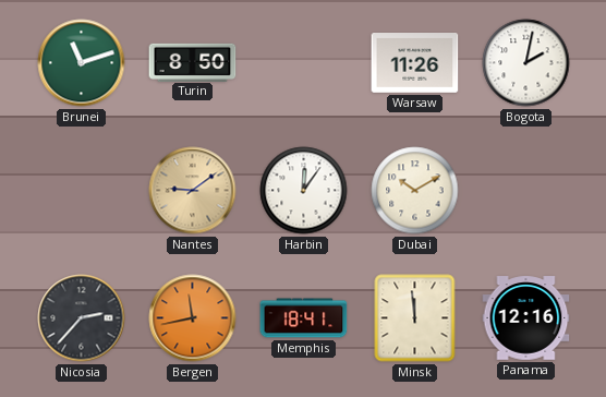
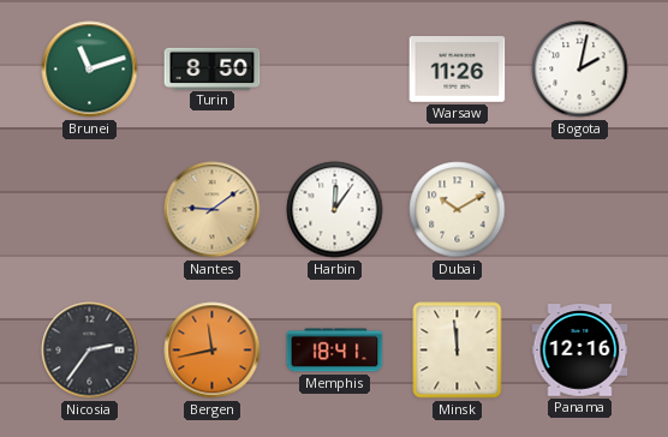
Nicosia: 2:37 -> 2:36
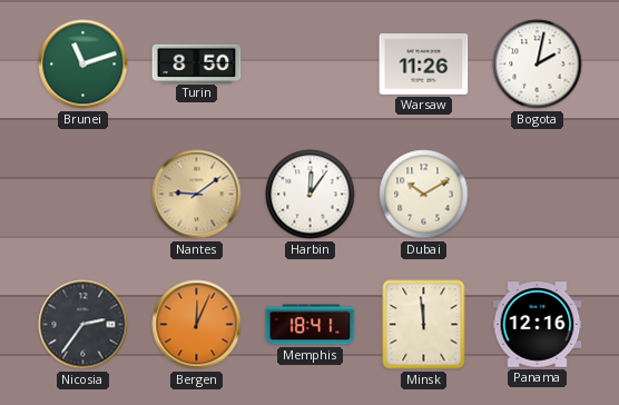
Bergen: 11:43 -> 12:04
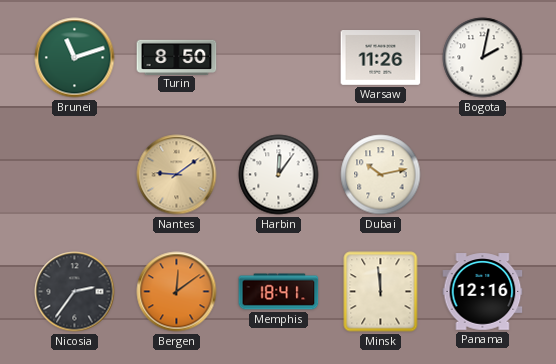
Dubai: 10:10 -> 10:13
Bergen: 12:04 -> 12:09
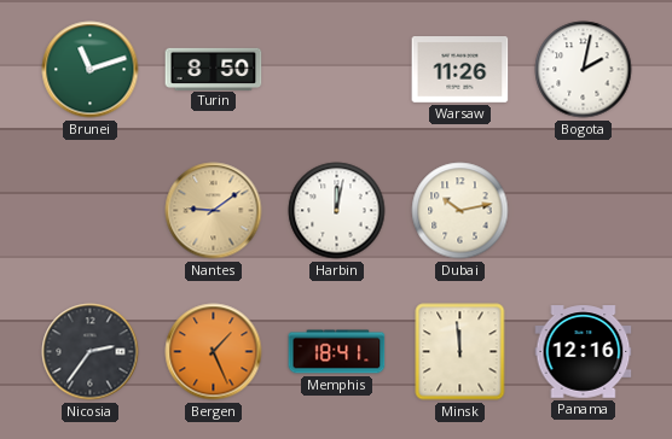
Harbin: 12:06 -> 12:02
Bergen: 12:09 -> 1:26
